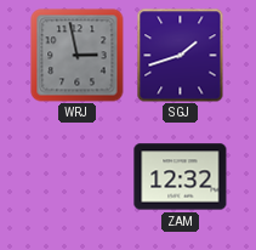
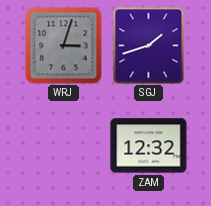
WRJ: 2:58 -> 3:03
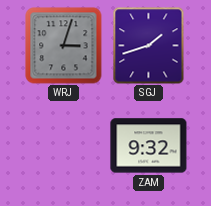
ZAM: 12:32 -> 9:32
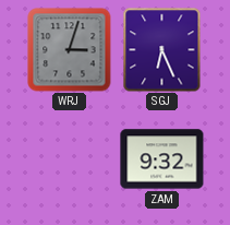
SGJ: 1:42 -> 6:26
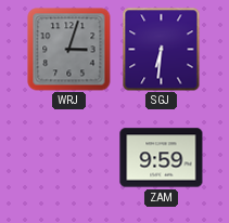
SGJ: 6:26 -> 6:31
ZAM: 9:32 -> 9:59
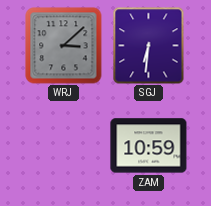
WRJ: 3:03 -> 3:08
ZAM: 9:59 -> 10:59
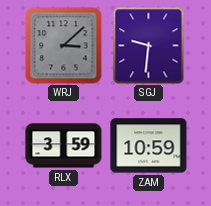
SGJ: 6:31 -> 9:31
RLX: none -> 3:59
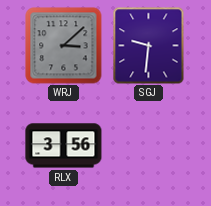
RLX: 3:59 -> 3:56
ZAM: 10:59 -> none
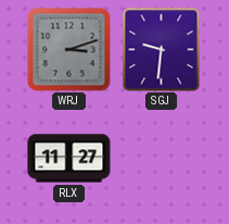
WRJ: 3:08 -> 3:12
RLX: 3:56 -> 11:27
